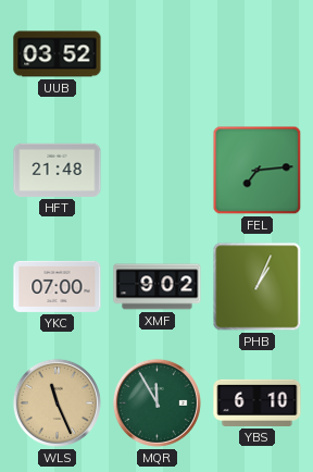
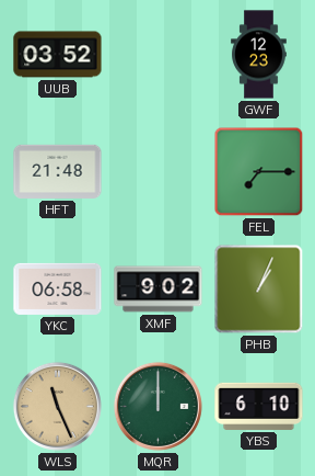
GWF: none -> 12:23
FEL: 7:14 -> 7:15
YKC: 07:00 -> 06:58
MQR: 11:55 -> 12:00
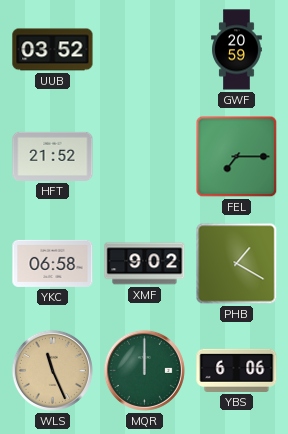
GWF: 12:23 -> 20:59
HFT: 21:48 -> 21:52
PHB: 1:04 -> 1:20
YBS: 6:10 -> 6:06
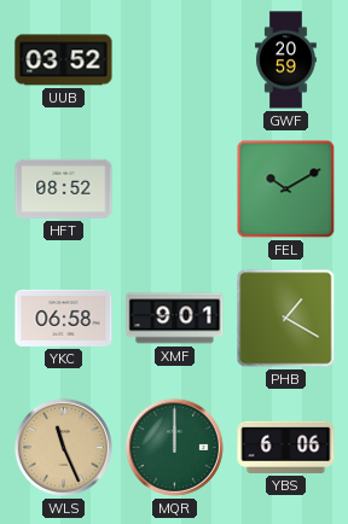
HFT: 21:52 -> 08:52
FEL: 7:15 -> 10:10
XMF: 9:02 -> 9:01
